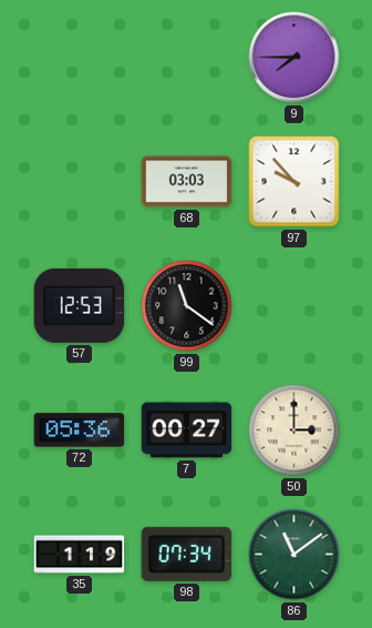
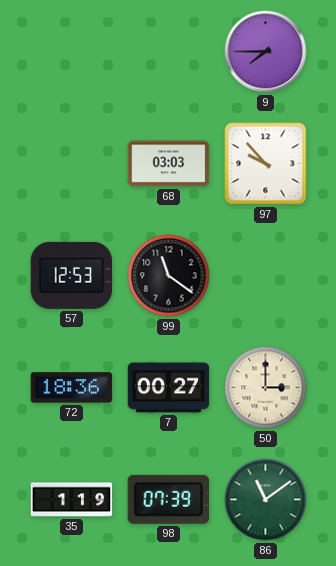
72: 05:36 -> 18:36
98: 07:34 -> 07:39
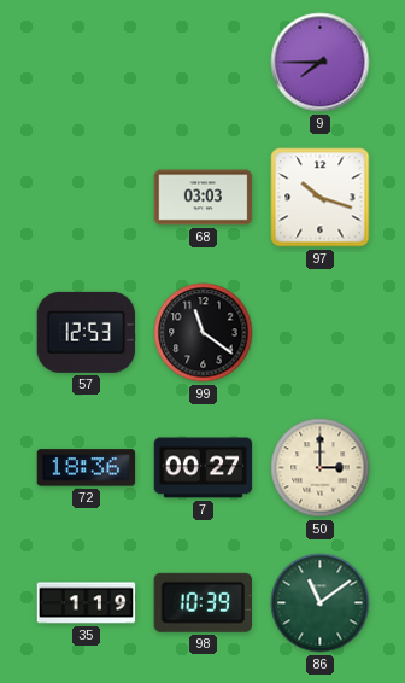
97: 9:53 -> 10:18
98: 07:39 -> 10:39
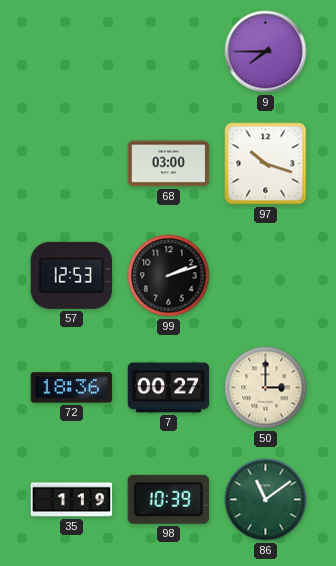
68: 03:03 -> 03:00
99: 11:21 -> 2:12
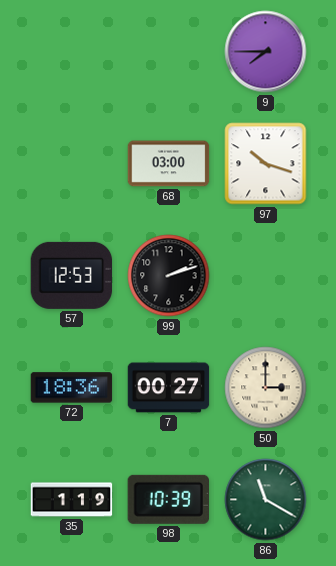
86: 11:09 -> 11:20
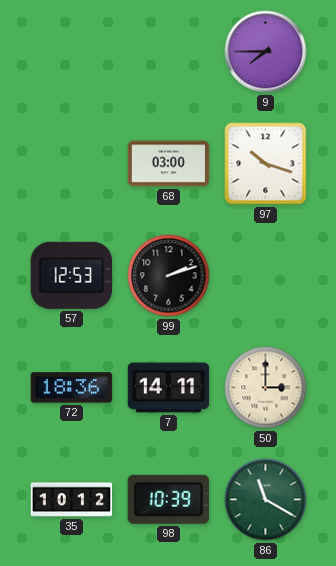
7: 00:27 -> 14:11
35: 1:19 -> 10:12
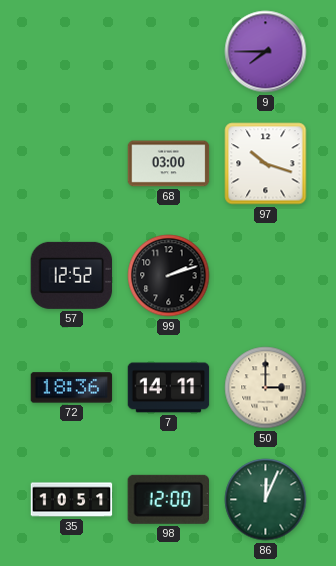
57: 12:53 -> 12:52
35: 10:12 -> 10:51
98: 10:39 -> 12:00
86: 11:20 -> 12:04
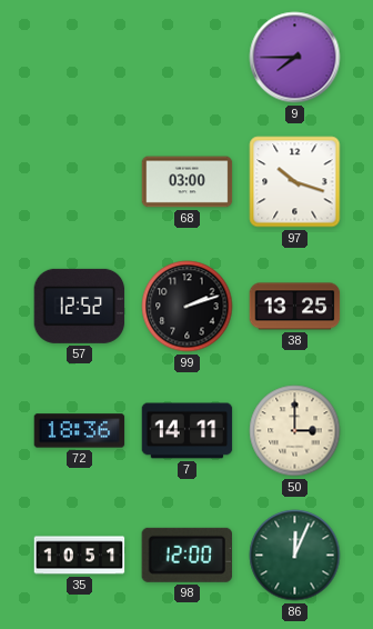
38: none -> 13:25
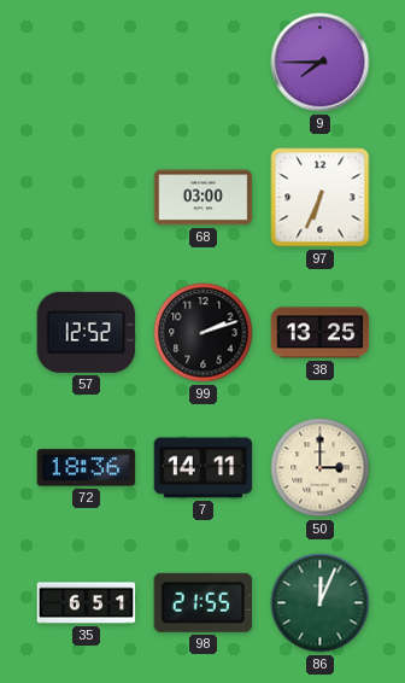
97: 10:18 -> 6:34
35: 10:51 -> 6:51
98: 12:00 -> 21:55
